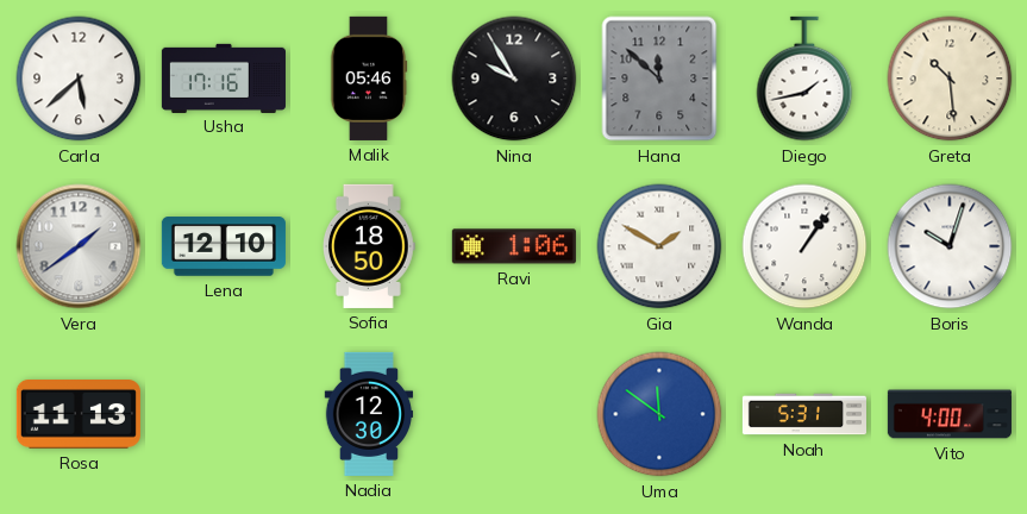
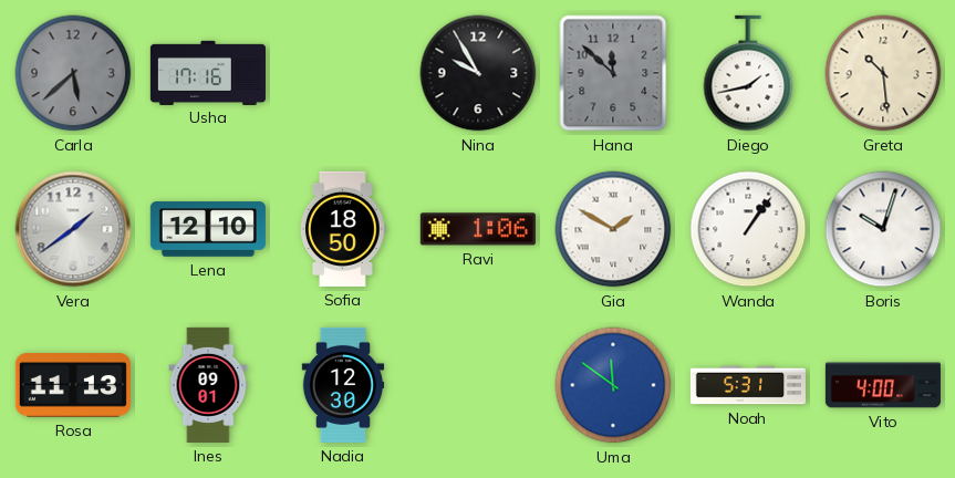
Carla dial: white -> grey
Malik: 05:46 -> none
Ines: none -> 09:01
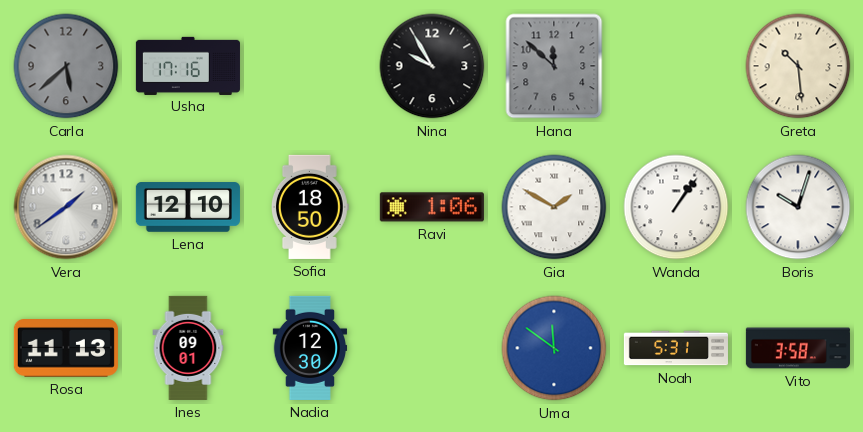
Diego: 1:43 -> none
Vito: 4:00 -> 3:58
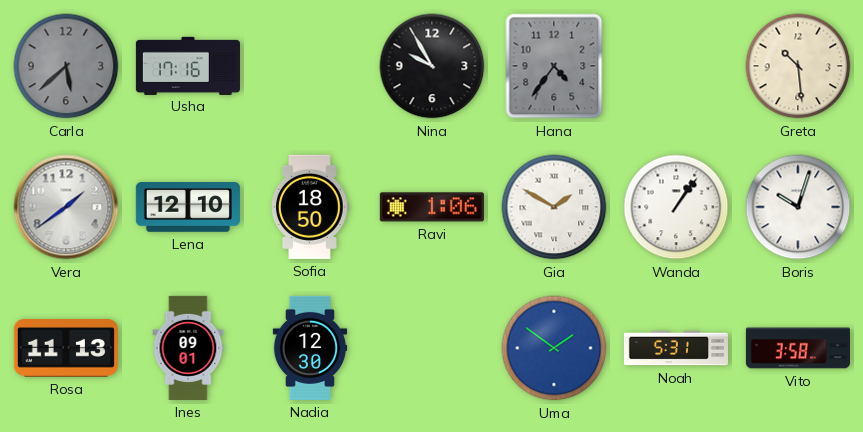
Hana: 11:52 -> 4:36
Uma: 11:51 -> 1:51
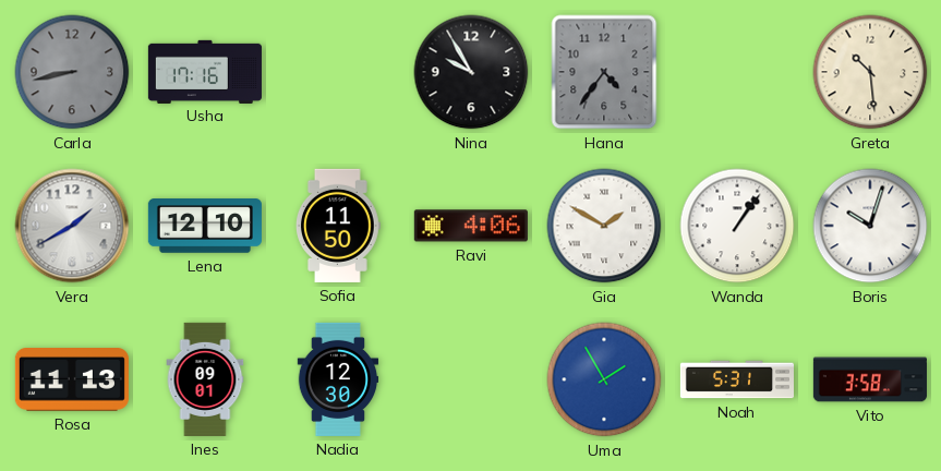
Carla: 5:38 -> 8:43
Vera: 1:39 -> 1:40
Sofia: 18:50 -> 11:50
Ravi: 1:06 -> 4:06
Uma: 1:51 -> 1:55
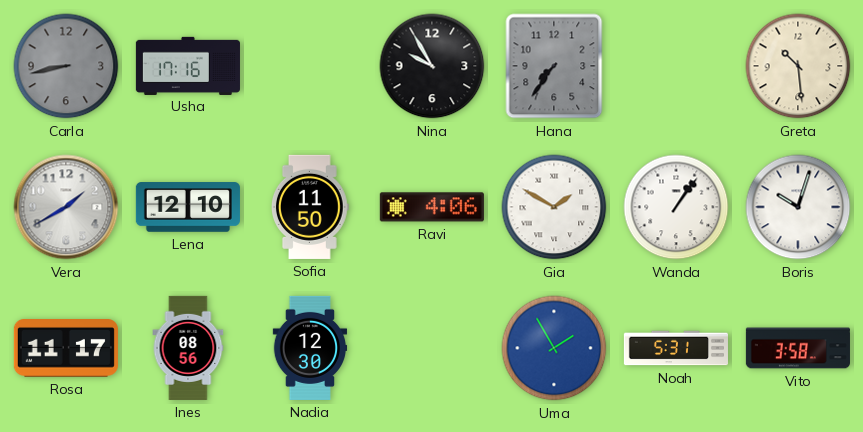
Hana: 4:36 -> 7:36
Rosa: 11:13 -> 11:17
Ines: 09:01 -> 08:56
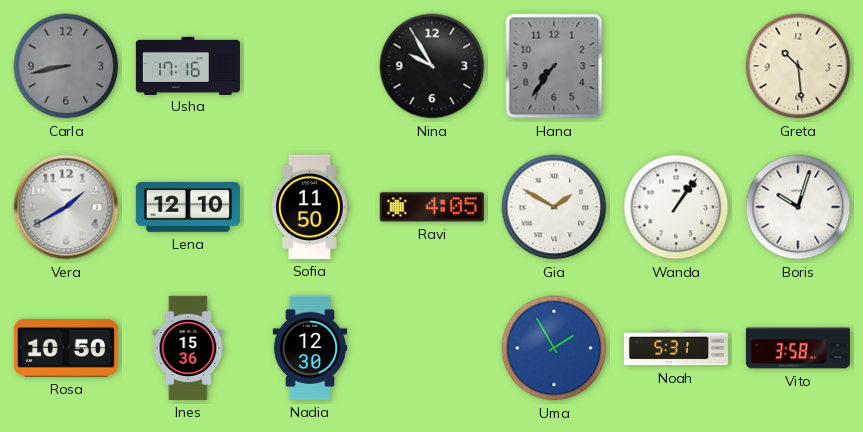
Ravi: 4:06 -> 4:05
Rosa: 11:17 -> 10:50
Ines: 08:56 -> 15:36
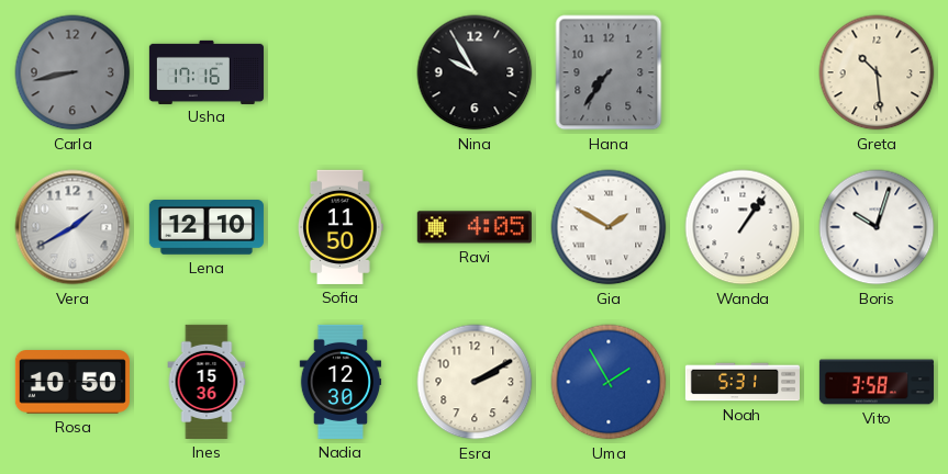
Esra: none -> 2:10
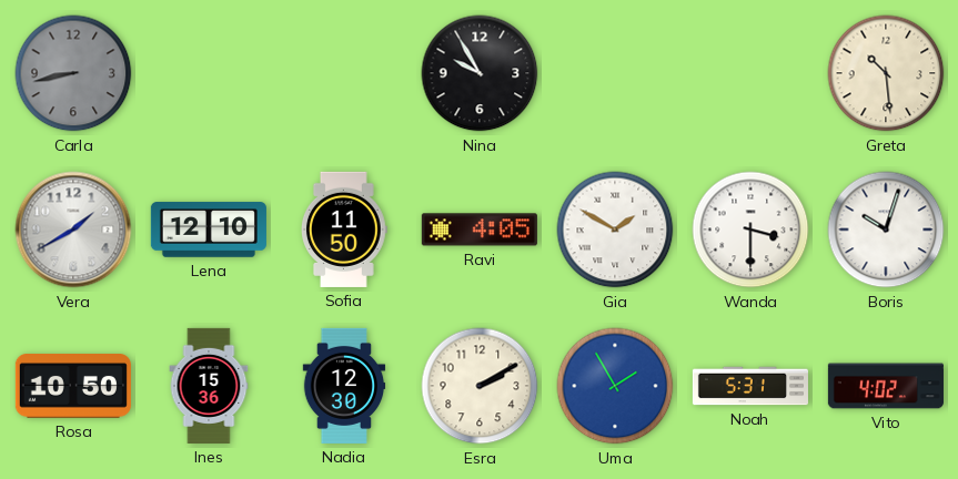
Usha: 17:16 -> none
Hana: 7:36 -> none
Wanda: 1:06 -> 3:30
Vito: 3:58 -> 4:02
